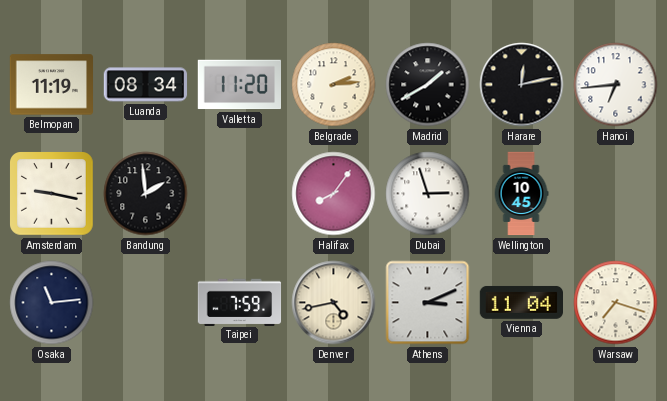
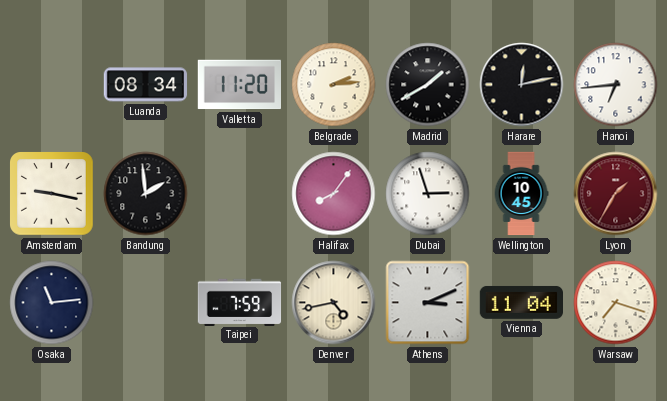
Belmopan: 11:19 -> none
Lyon: none -> 1:35
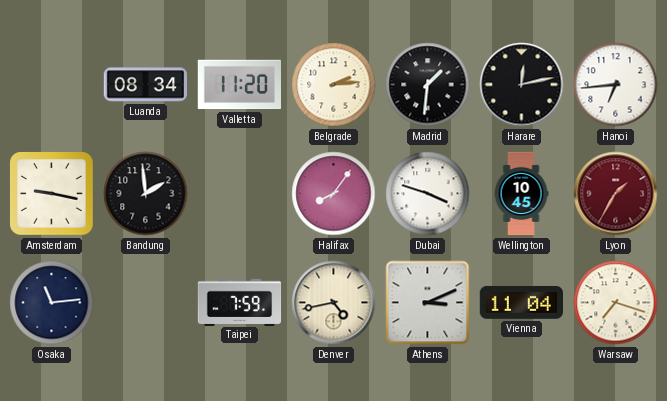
Madrid: 1:40 -> 1:31
Dubai: 2:57 -> 3:48
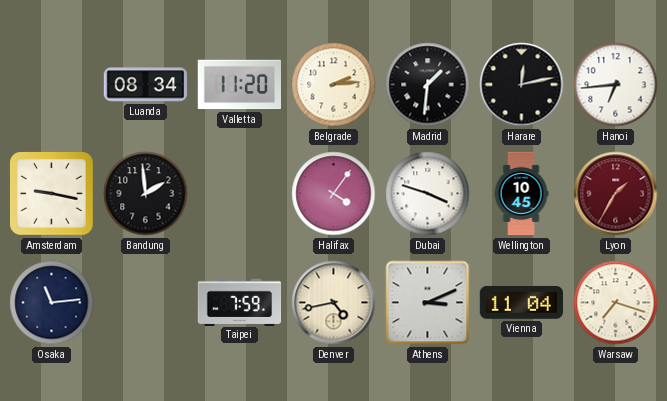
Halifax: 8:06 -> 4:06
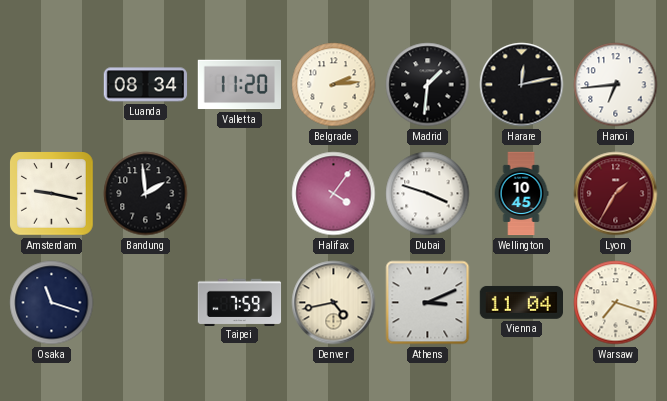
Osaka: 11:14 -> 11:18
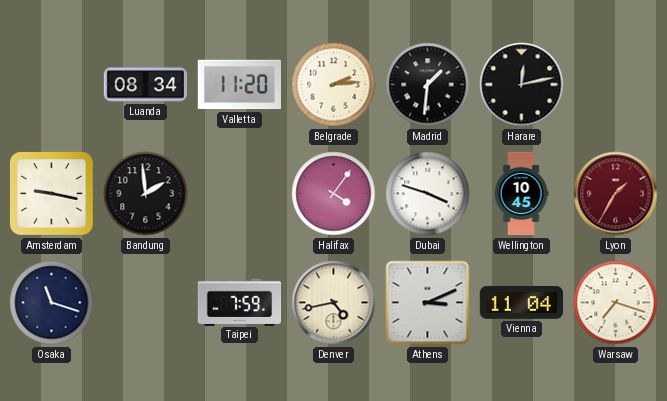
Hanoi: 6:44 -> none
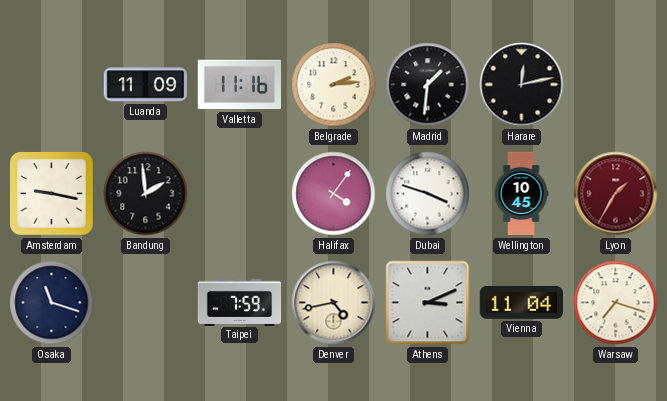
Luanda: 08:34 -> 11:09
Valletta: 11:20 -> 11:16
